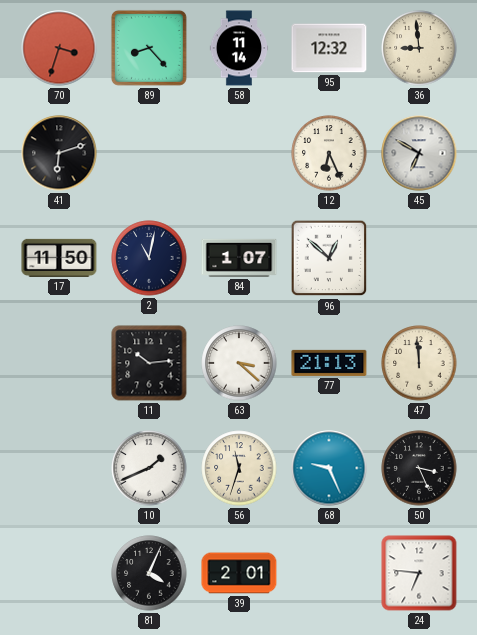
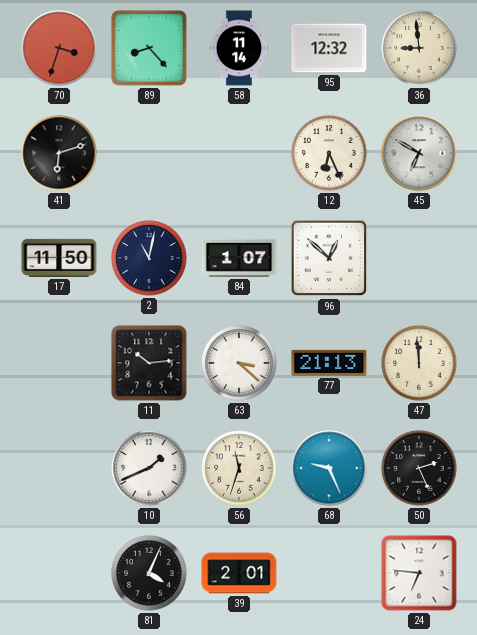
50: 3:26 -> 2:26
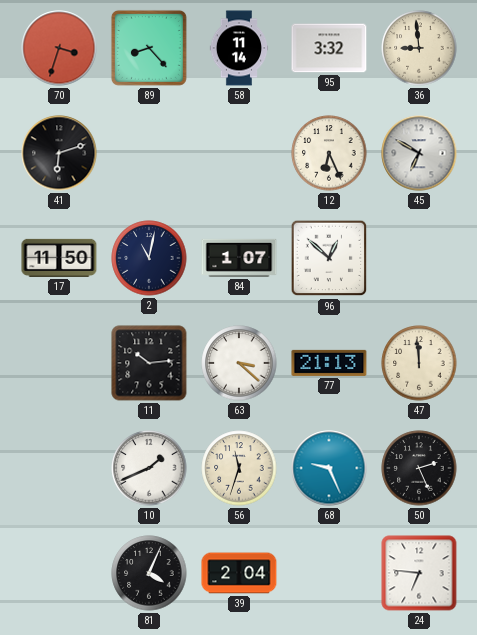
95: 12:32 -> 3:32
39: 2:01 -> 2:04
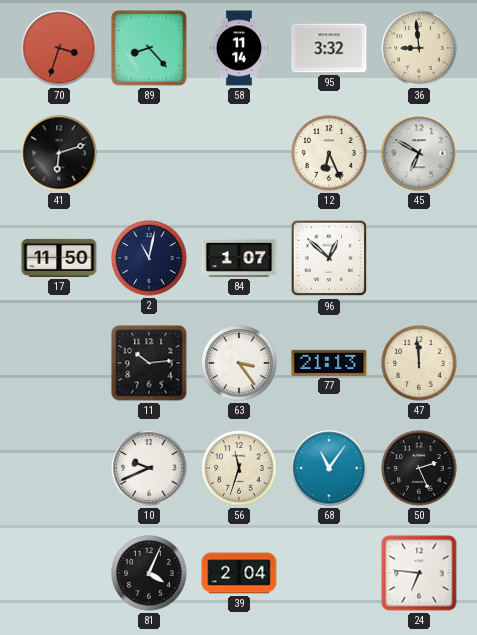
63: 3:22 -> 3:24
10: 1:41 -> 9:41
68: 9:26 -> 11:06
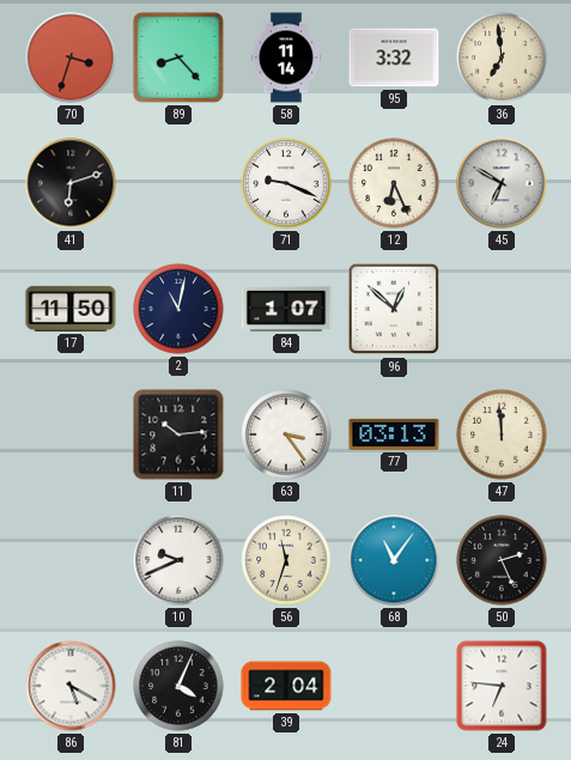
36: 8:59 -> 6:59
71: none -> 9:19
77: 21:13 -> 03:13
86: none -> 5:20
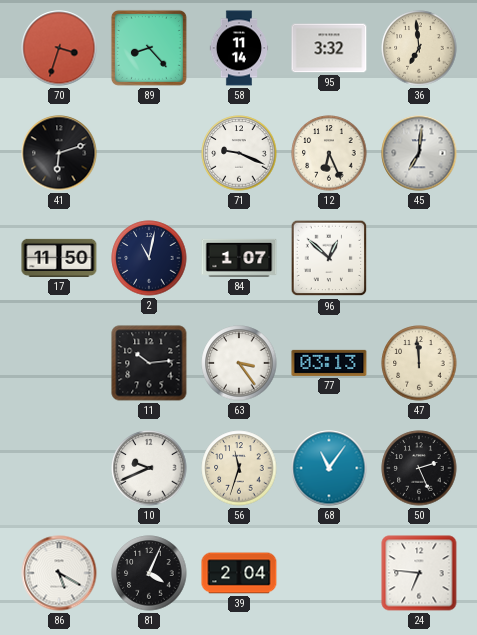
45: 6:50 -> 7:01
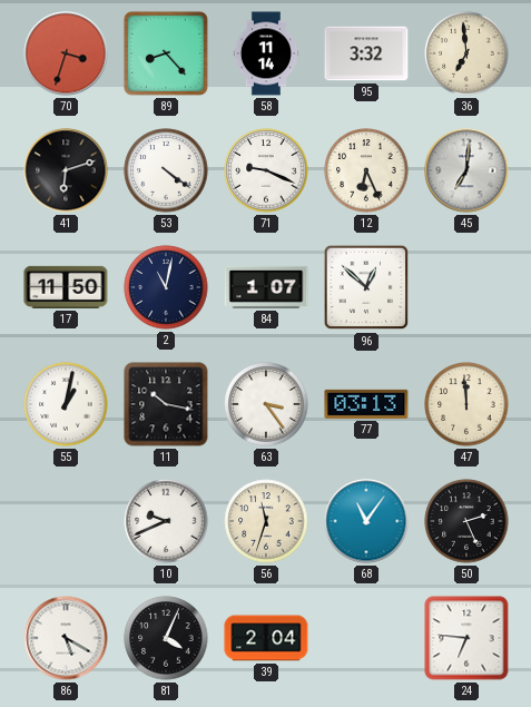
53: none -> 4:21
55: none -> 1:02
11: 10:14 -> 10:17
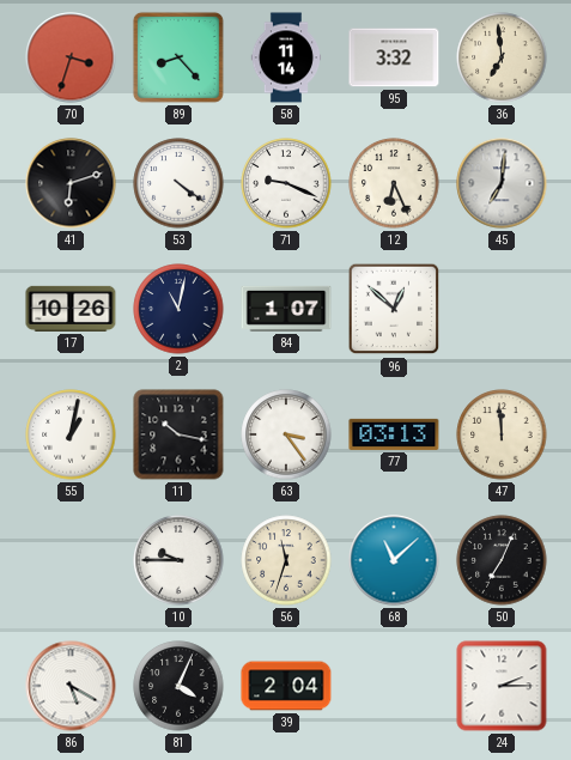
17: 11:50 -> 10:26
10: 9:41 -> 9:45
68: 11:06 -> 11:08
50: 2:26 -> 7:04
24: 6:46 -> 2:15
